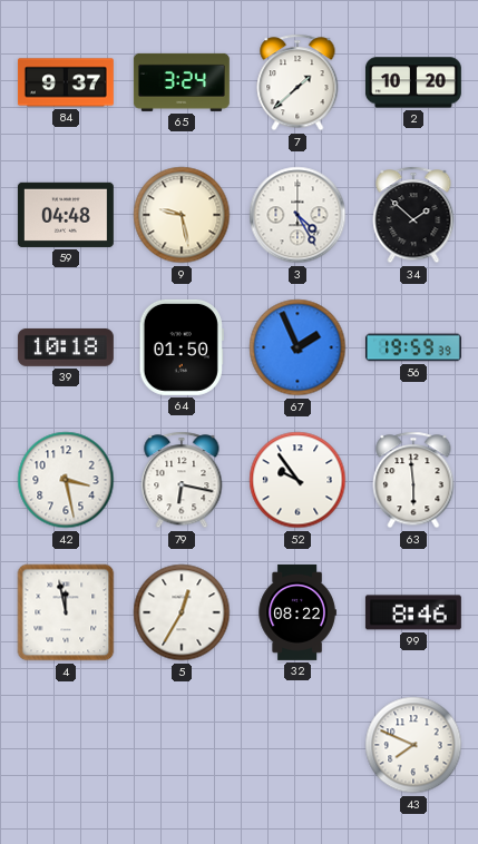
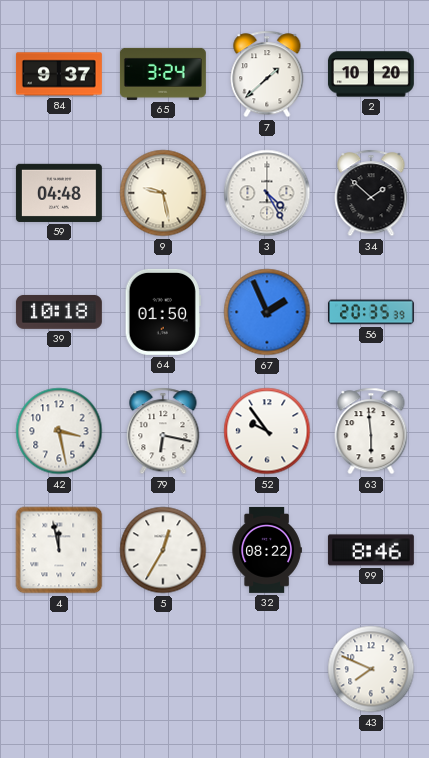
56: 19:59 -> 20:35
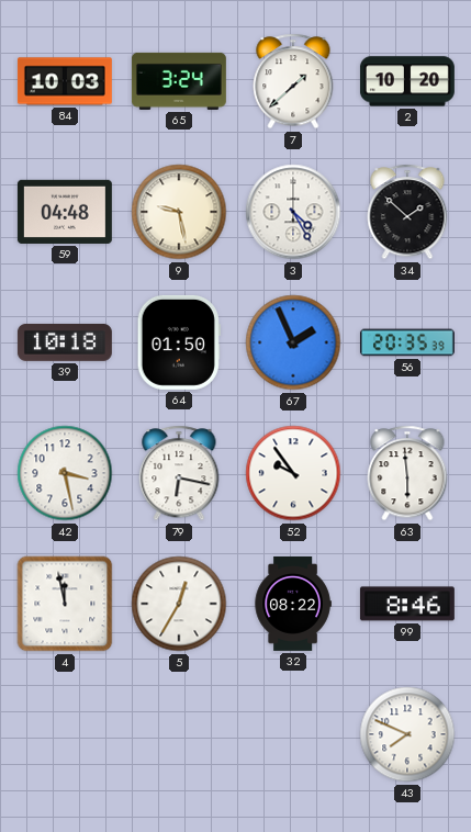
84: 9:37 -> 10:03
